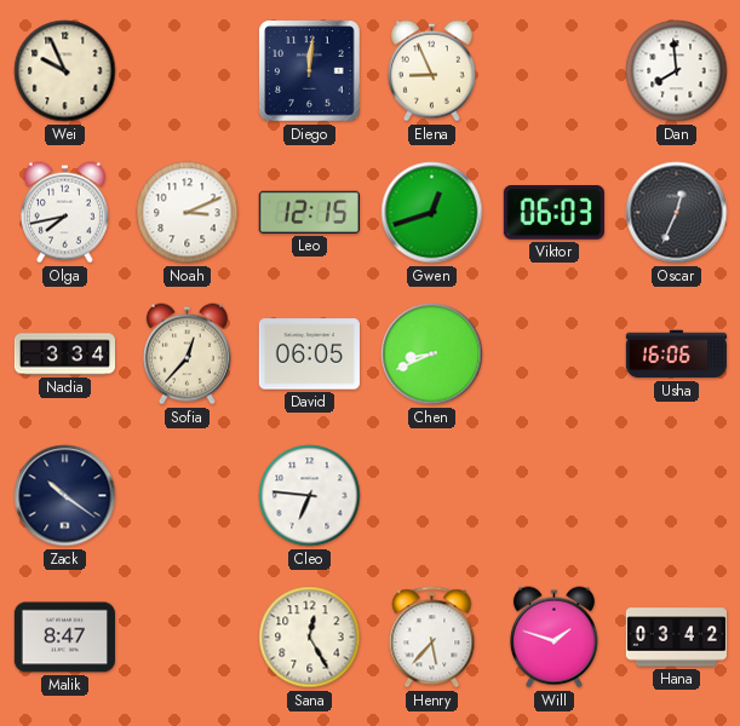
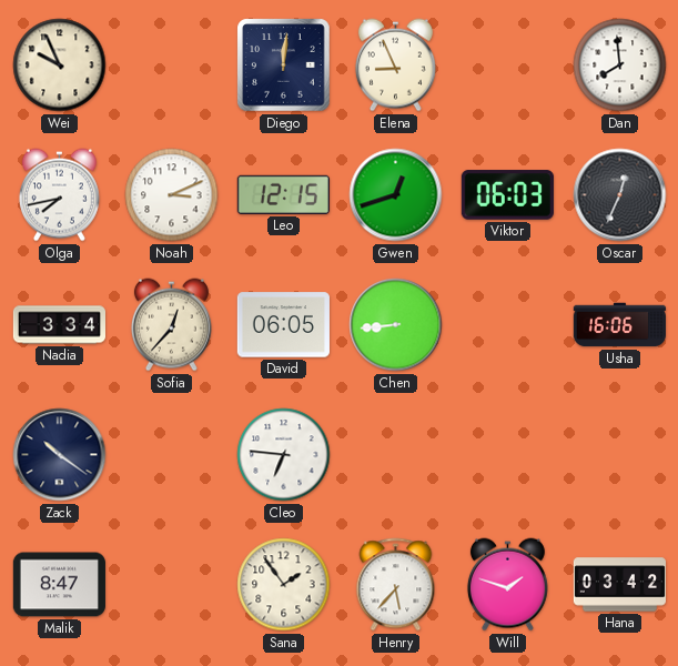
Chen: 8:41 -> 8:44
Sana: 12:25 -> 1:54
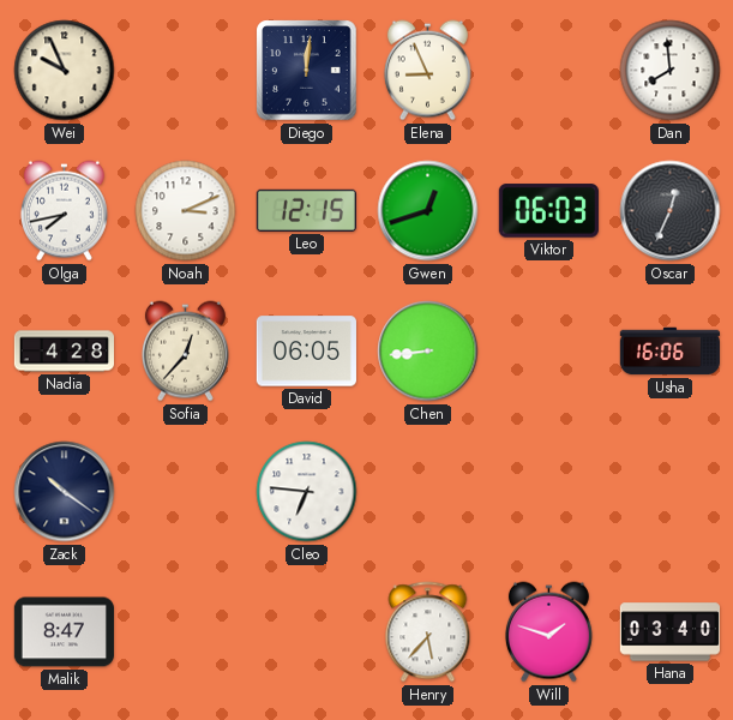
Nadia: 3:34 -> 4:28
Sana: 1:54 -> none
Hana: 03:42 -> 03:40
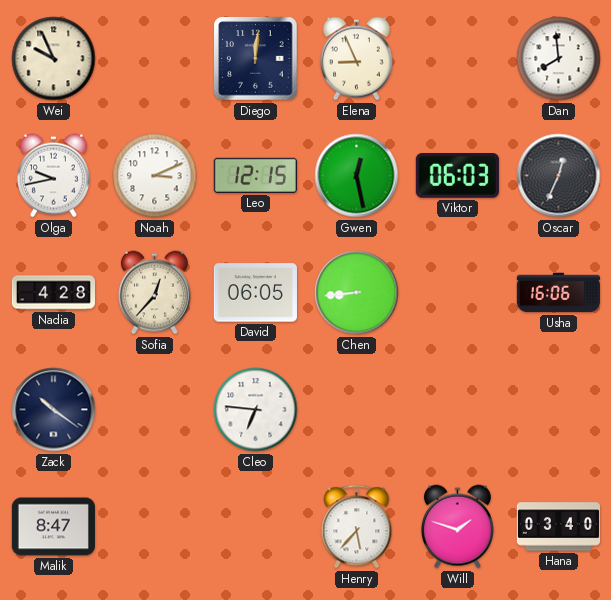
Olga: 7:43 -> 9:43
Gwen: 12:42 -> 12:28
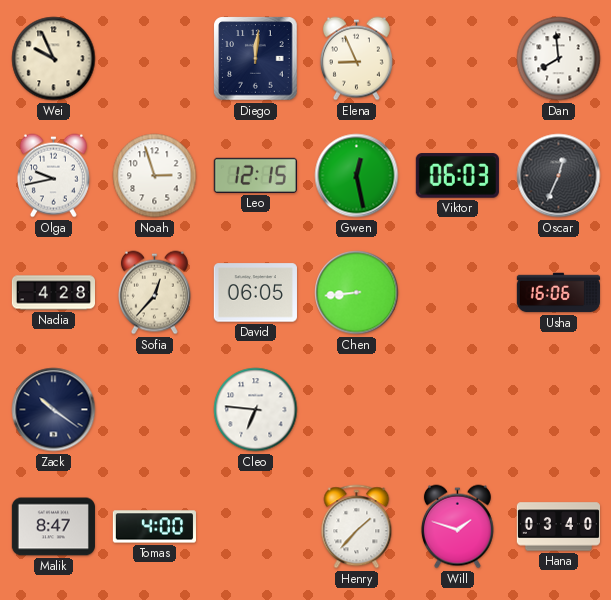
Noah: 3:11 -> 2:57
Tomas: none -> 4:00
Henry: 5:37 -> 1:37
